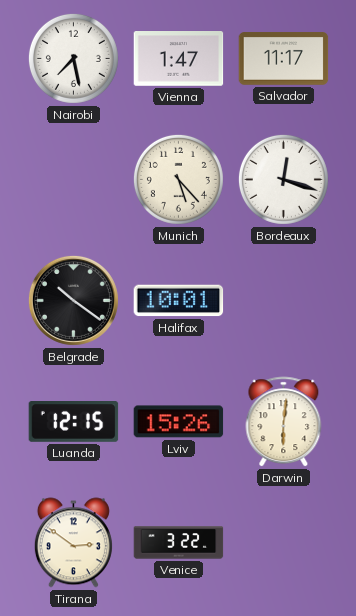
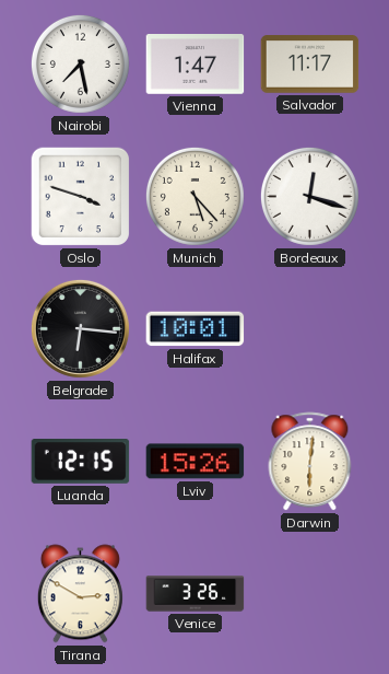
Oslo: none -> 3:48
Belgrade: 10:21 -> 6:16
Tirana: 2:51 -> 2:50
Venice: 3:22 -> 3:26
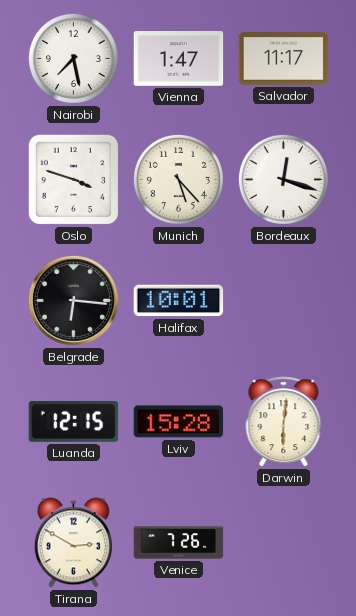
Lviv: 15:26 -> 15:28
Venice: 3:26 -> 7:26
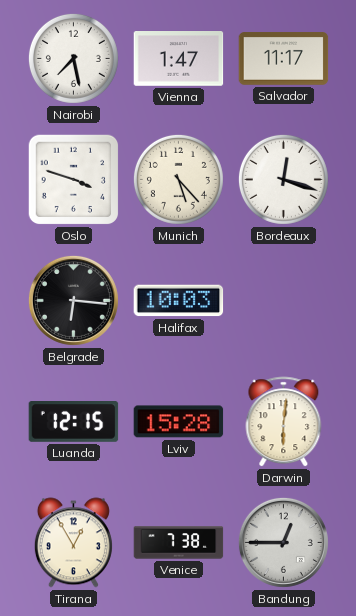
Halifax: 10:01 -> 10:03
Tirana: 2:50 -> 12:55
Venice: 7:26 -> 7:38
Bandung: none -> 12:45
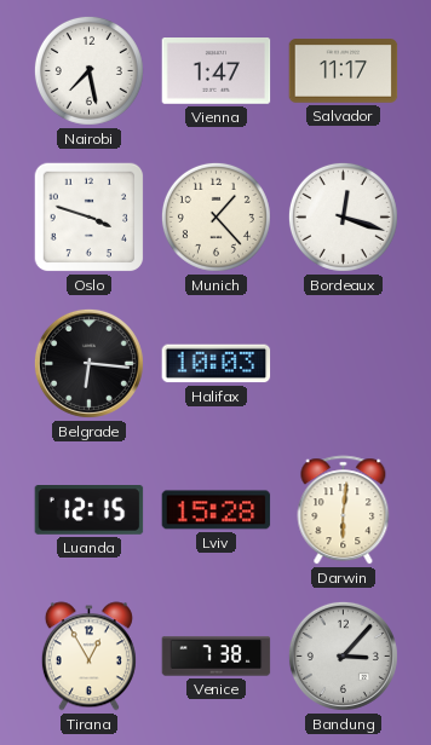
Munich: 5:23 -> 1:23
Bandung: 12:45 -> 3:07
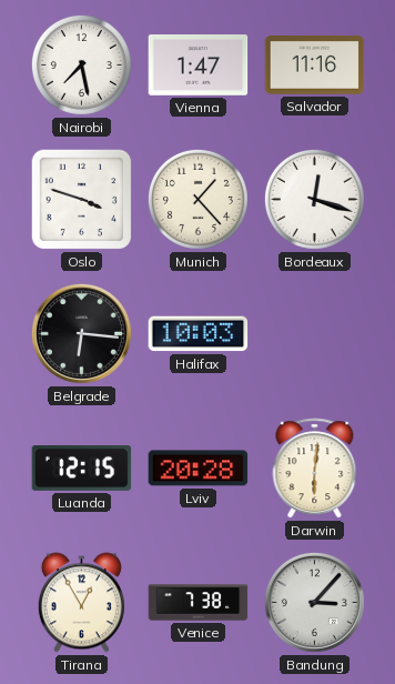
Salvador: 11:17 -> 11:16
Lviv: 15:28 -> 20:28
